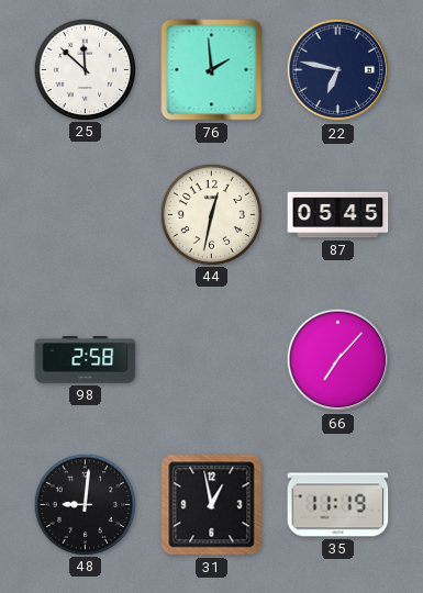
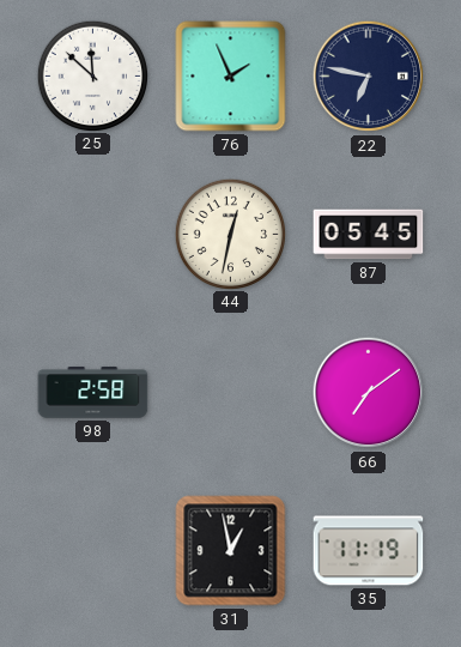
76: 1:59 -> 1:56
66: 7:07 -> 7:09
48: 9:01 -> none
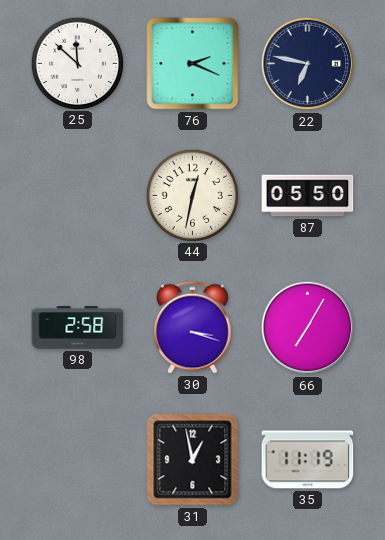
76: 1:56 -> 2:19
87: 05:45 -> 05:50
30: none -> 3:18
66: 7:09 -> 7:05
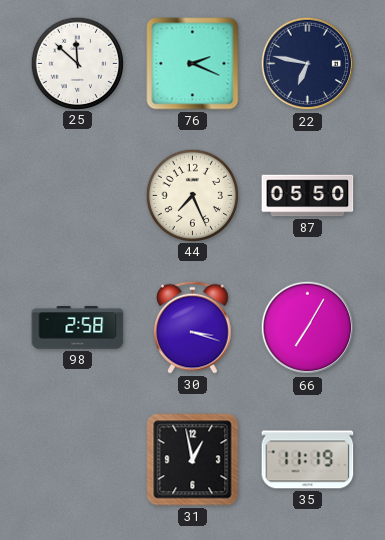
44: 12:32 -> 7:26
